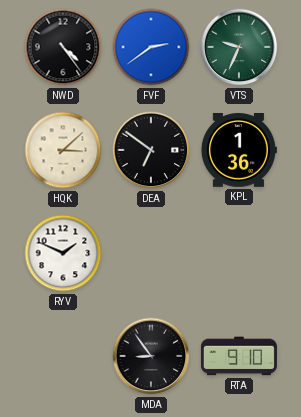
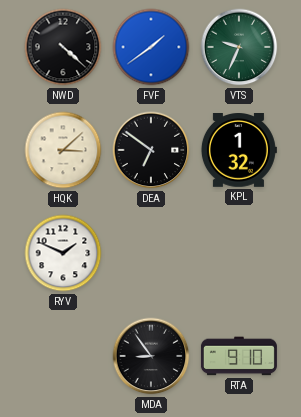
NWD: 4:24 -> 4:22
FVF: 2:39 -> 1:39
KPL: 1:36 -> 1:32
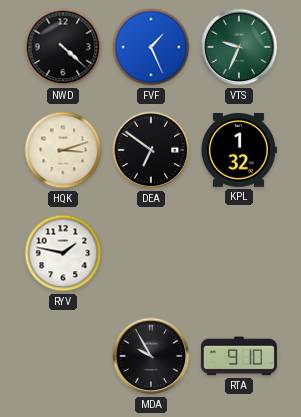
FVF: 1:39 -> 1:26
HQK: 3:08 -> 3:12
RYV: 1:49 -> 1:47
MDA: 8:54 -> 9:55
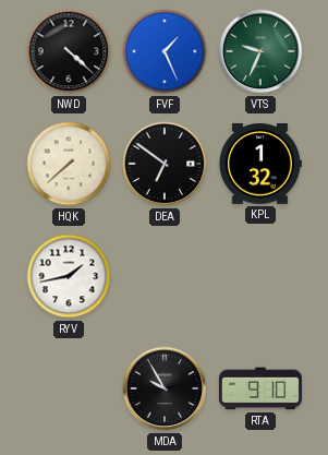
HQK: 3:12 -> 7:38
RYV: 1:47 -> 1:43
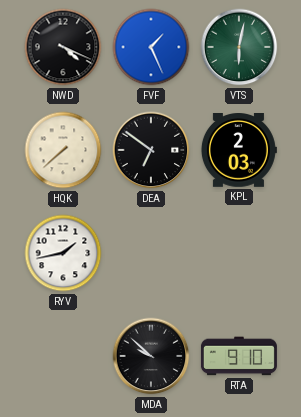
NWD: 4:22 -> 4:19
VTS: 9:34 -> 6:02
KPL: 1:32 -> 2:03
MDA: 9:55 -> 9:52
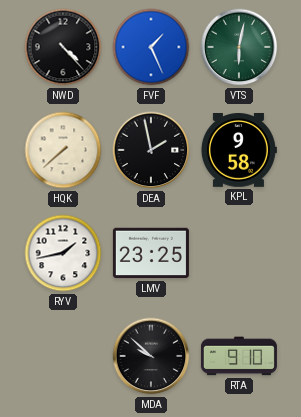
NWD: 4:19 -> 4:23
DEA: 6:51 -> 1:58
KPL: 2:03 -> 9:58
LMV: none -> 23:25
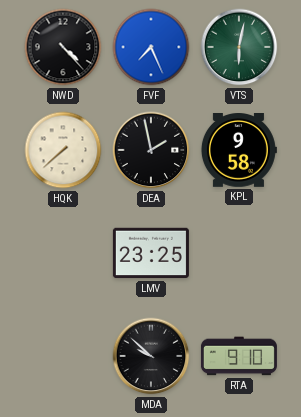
FVF: 1:26 -> 7:26
RYV: 1:43 -> none
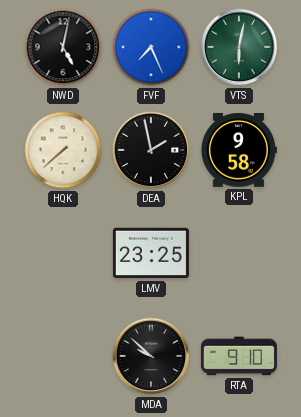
NWD: 4:23 -> 5:02
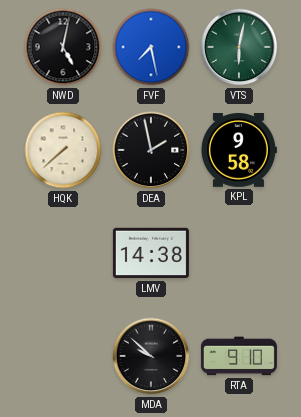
FVF: 7:26 -> 7:28
LMV: 23:25 -> 14:38
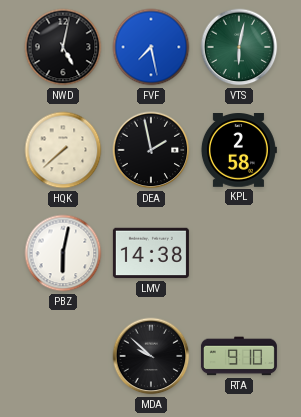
KPL: 9:58 -> 2:58
PBZ: none -> 6:02
